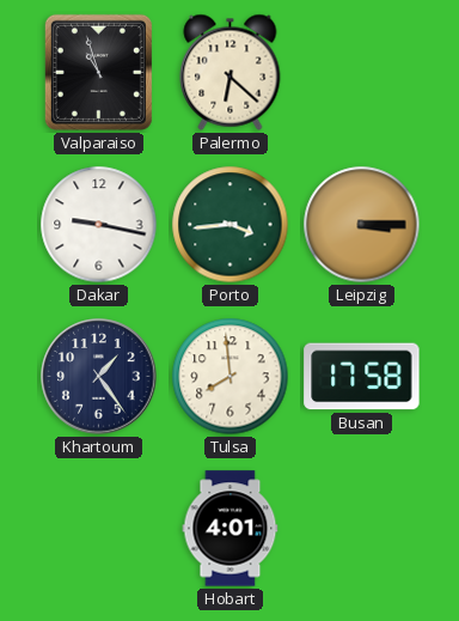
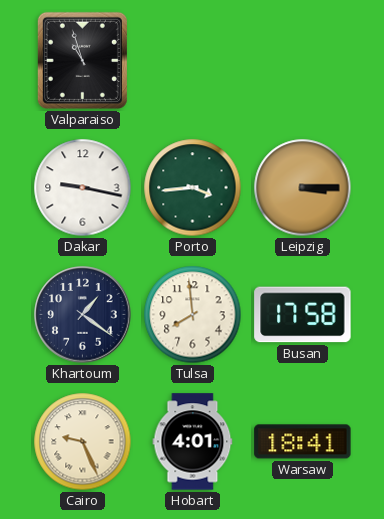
Palermo: 6:22 -> none
Khartoum: 1:24 -> 1:21
Cairo: none -> 9:26
Warsaw: none -> 18:41
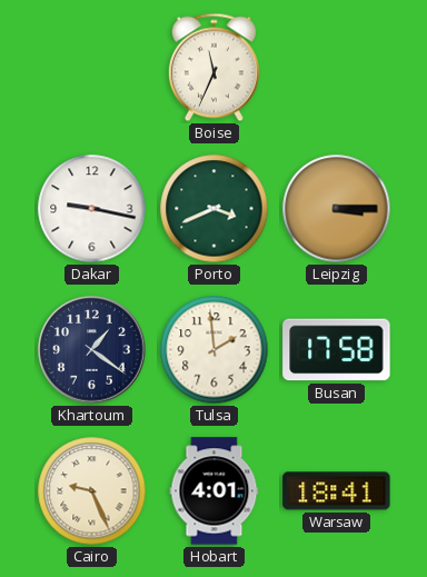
Valparaiso: 10:57 -> none
Boise: none -> 11:34
Porto: 3:44 -> 3:41
Tulsa: 7:59 -> 1:59
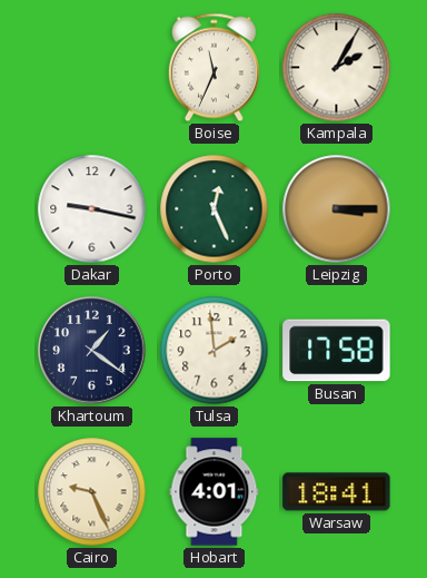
Kampala: none -> 2:05
Porto: 3:41 -> 12:26
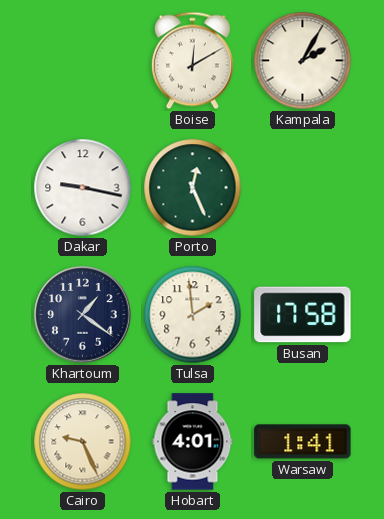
Boise: 11:34 -> 12:10
Leipzig: 3:15 -> none
Warsaw: 18:41 -> 1:41
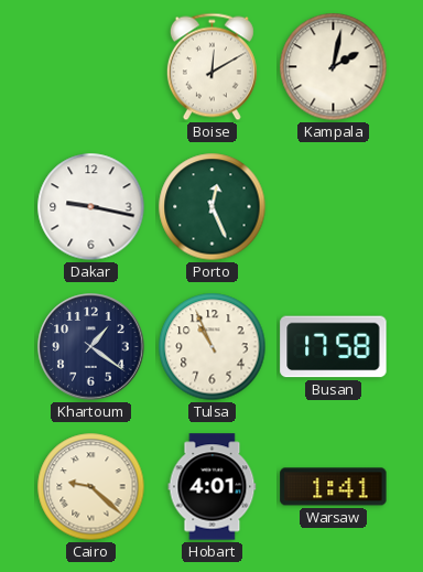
Kampala: 2:05 -> 2:02
Tulsa: 1:59 -> 10:56
Cairo: 9:26 -> 9:22
